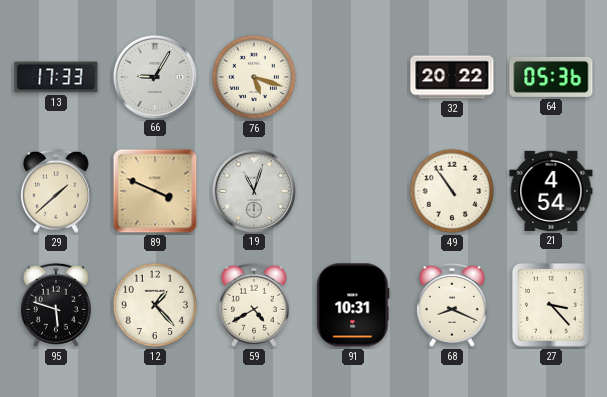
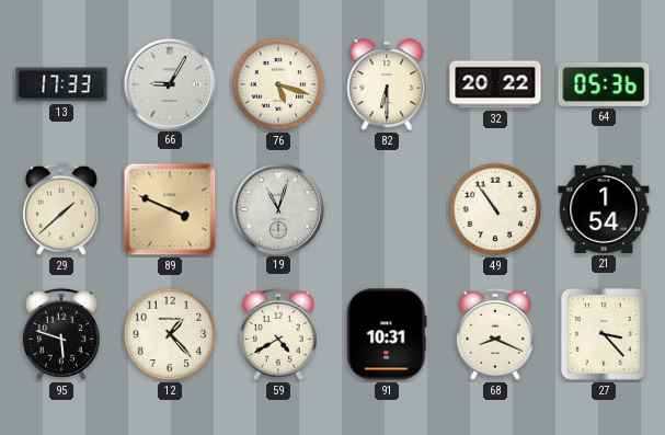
82: none -> 6:30
21: 4:54 -> 1:54
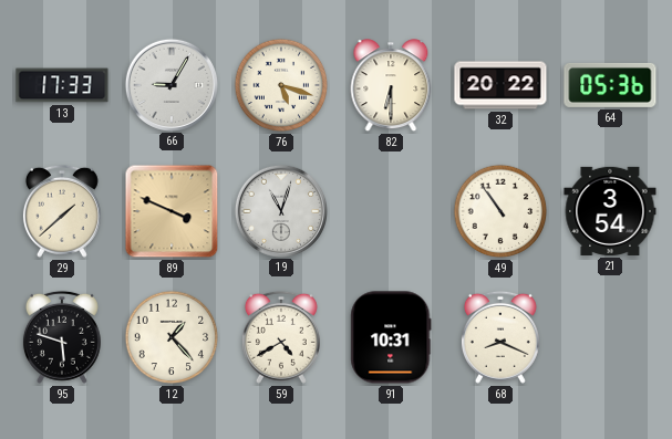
21: 1:54 -> 3:54
27: 3:23 -> none
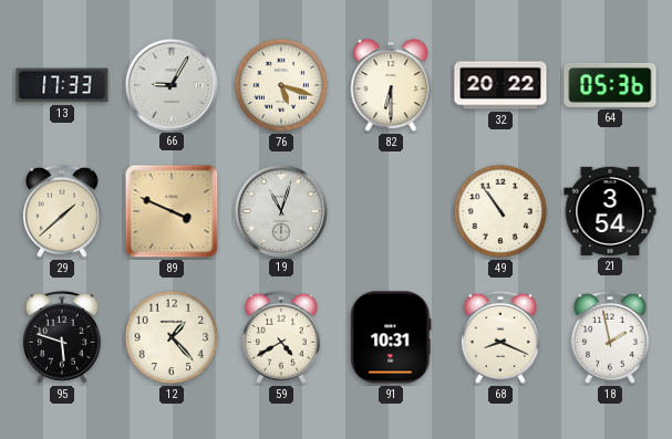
18: none -> 1:58
